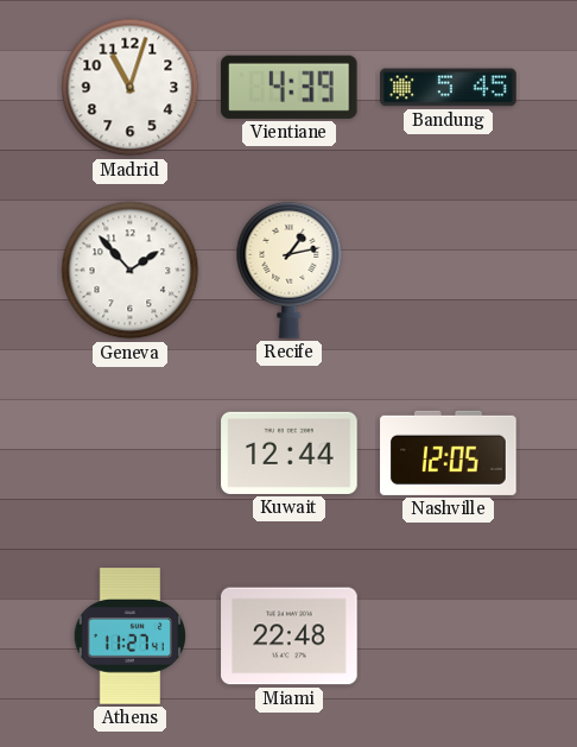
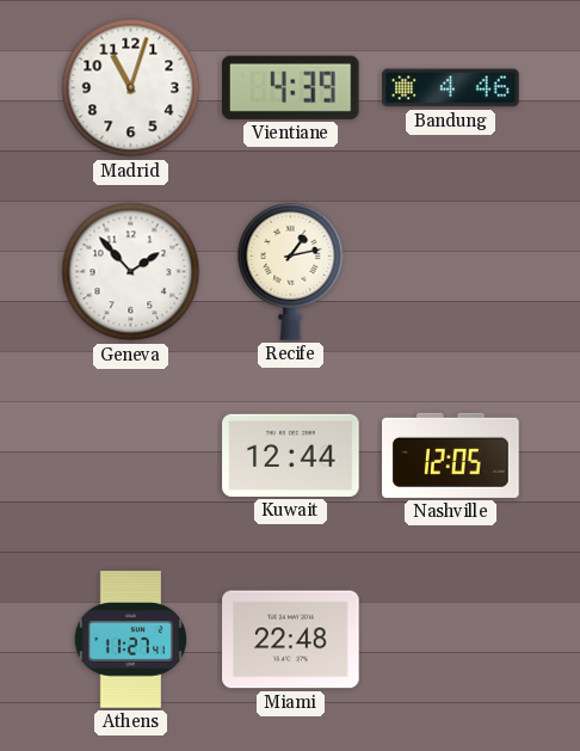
Bandung: 5:45 -> 4:46
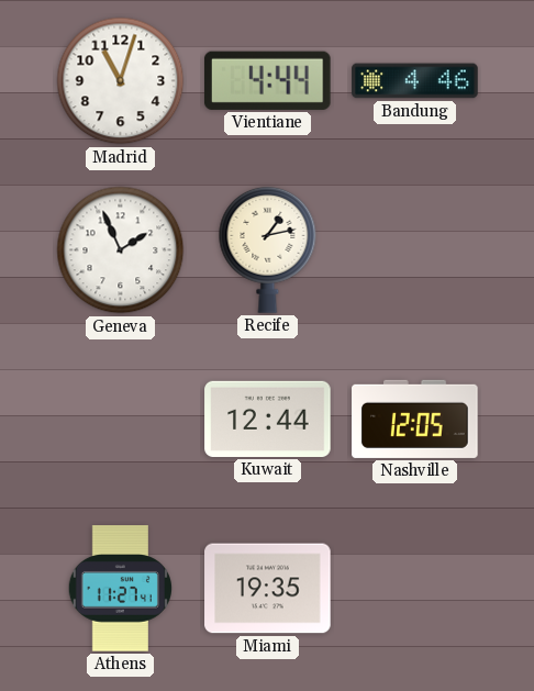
Vientiane: 4:39 -> 4:44
Geneva: 1:53 -> 1:56
Miami: 22:48 -> 19:35
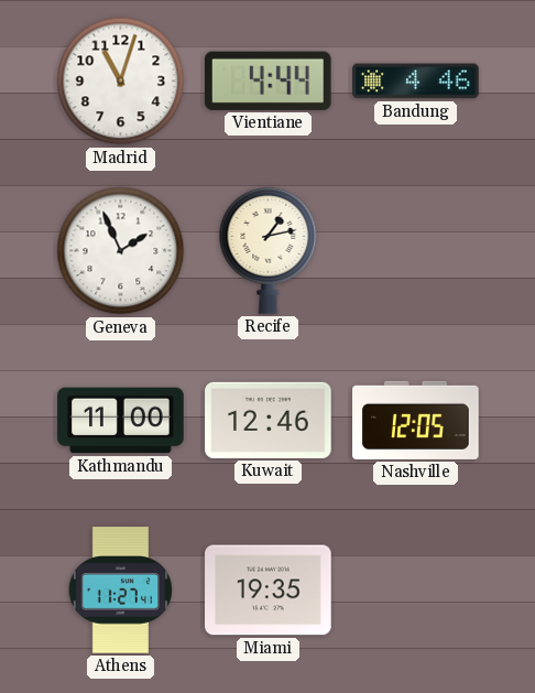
Kathmandu: none -> 11:00
Kuwait: 12:44 -> 12:46
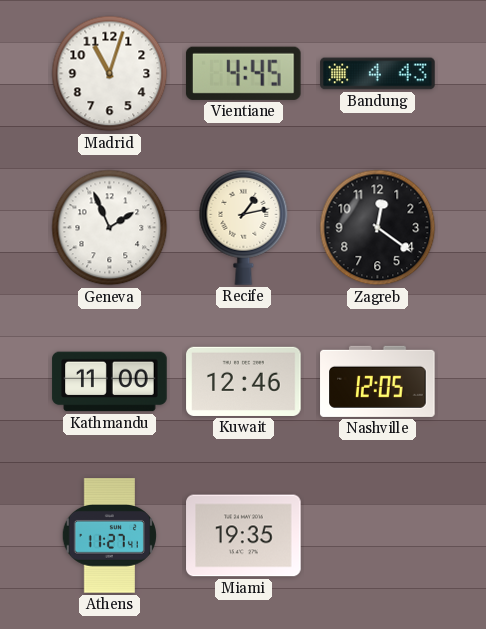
Vientiane: 4:44 -> 4:45
Bandung: 4:46 -> 4:43
Zagreb: none -> 12:21
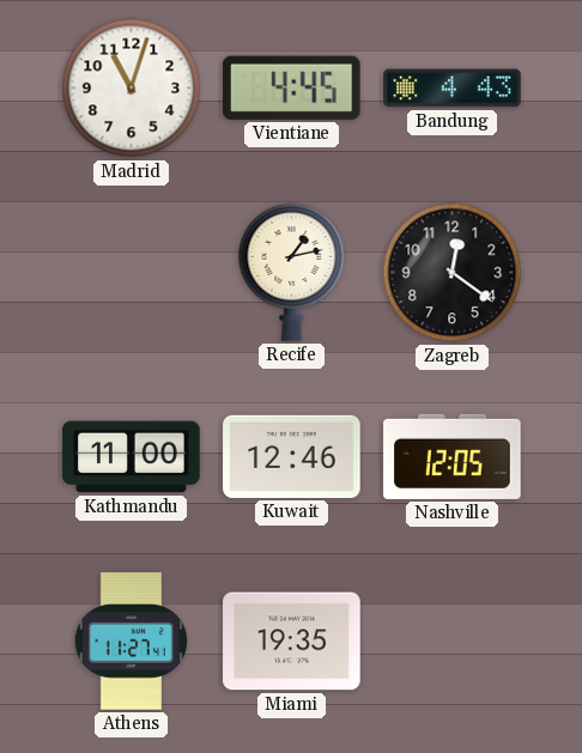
Geneva: 1:56 -> none
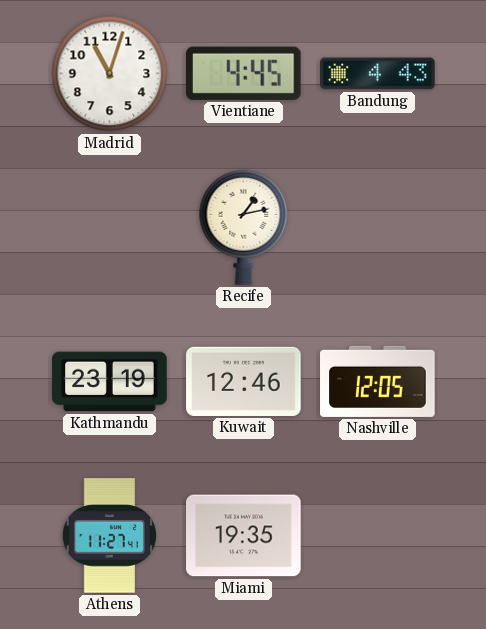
Zagreb: 12:21 -> none
Kathmandu: 11:00 -> 23:19
